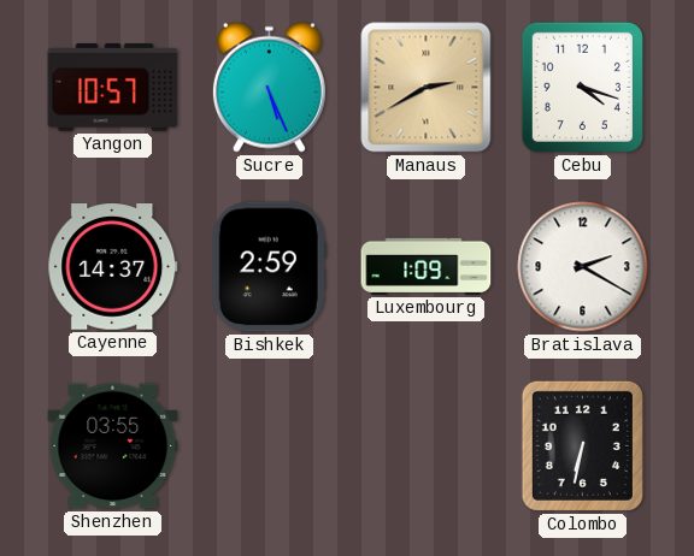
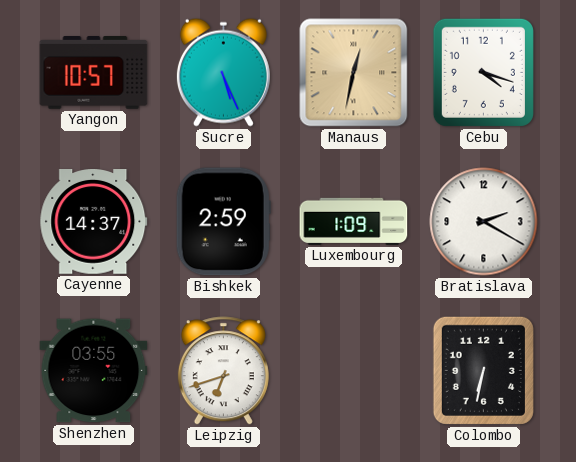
Manaus: 2:40 -> 12:32
Leipzig: none -> 6:42
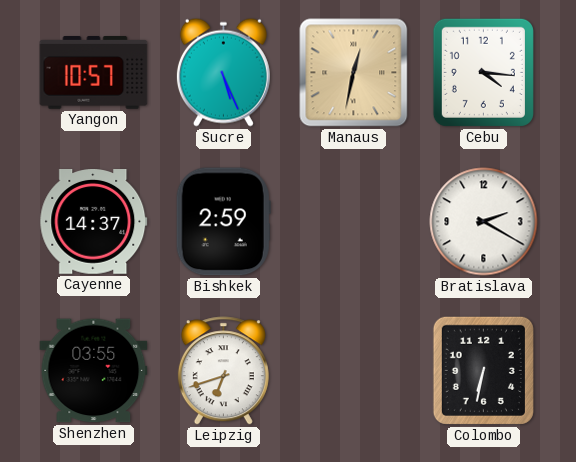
Cebu: 4:18 -> 4:16
Luxembourg: 1:09 -> none
